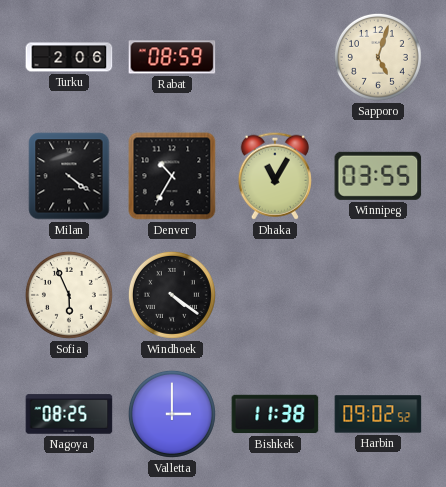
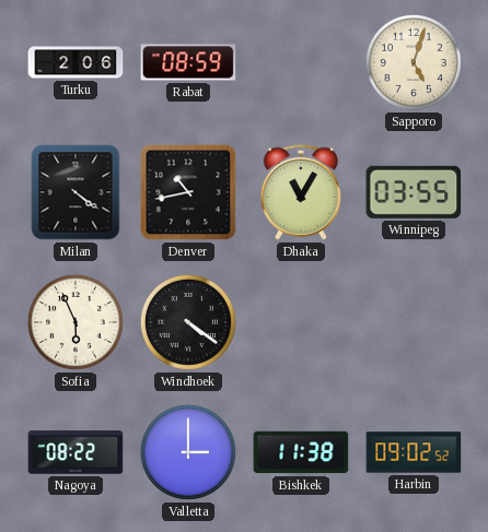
Denver: 10:35 -> 10:43
Nagoya: 08:25 -> 08:22
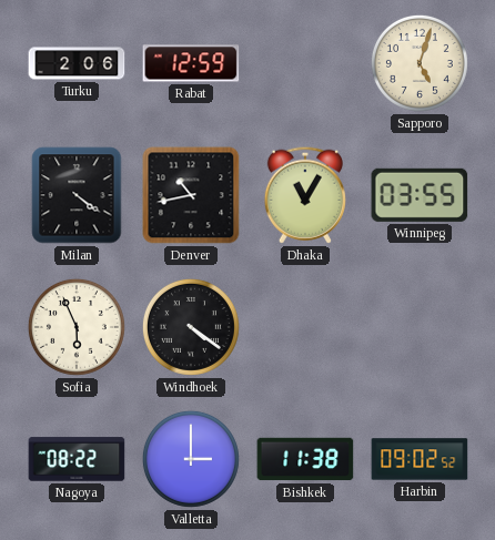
Rabat: 08:59 -> 12:59
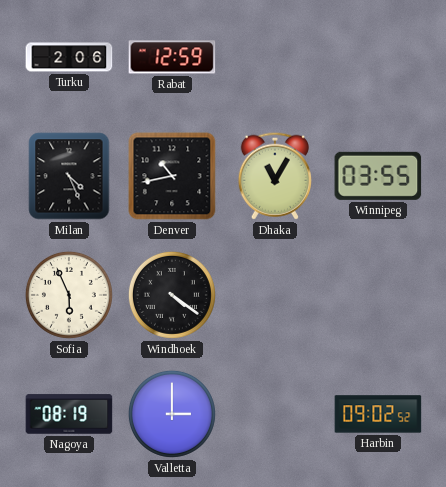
Sapporo: 5:03 -> none
Milan: 4:21 -> 4:26
Nagoya: 08:22 -> 08:19
Bishkek: 11:38 -> none
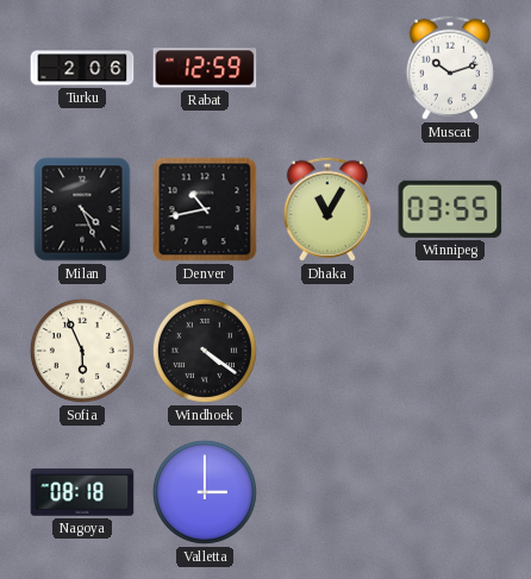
Muscat: none -> 10:12
Nagoya: 08:19 -> 08:18
Harbin: 09:02 -> none
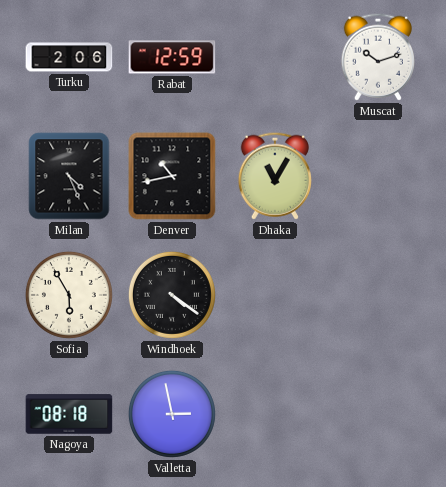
Winnipeg: 03:55 -> none
Sofia: 5:56 -> 5:55
Valletta: 3:00 -> 2:58
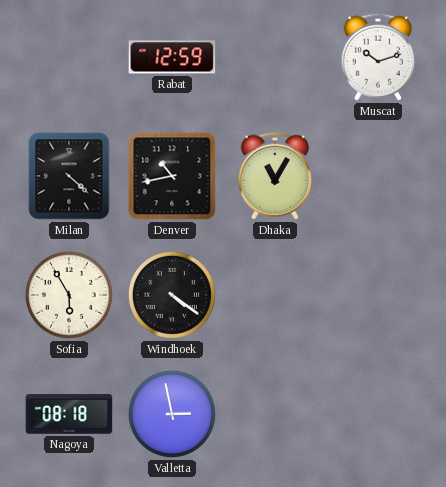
Turku: 2:06 -> none
Milan: 4:26 -> 4:22
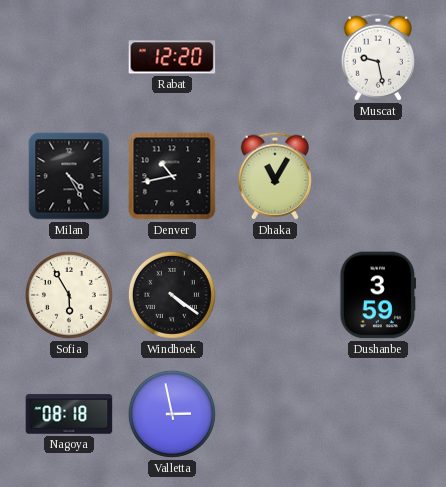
Rabat: 12:59 -> 12:20
Muscat: 10:12 -> 9:28
Milan: 4:22 -> 4:25
Dushanbe: none -> 3:59
